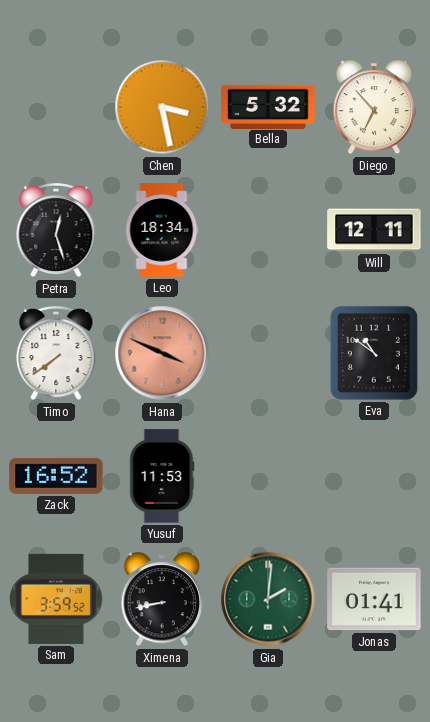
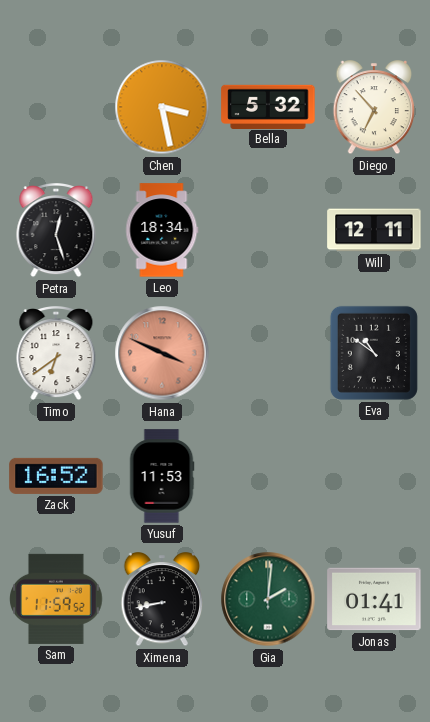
Timo: 7:39 -> 6:39
Sam: 3:59 -> 11:59
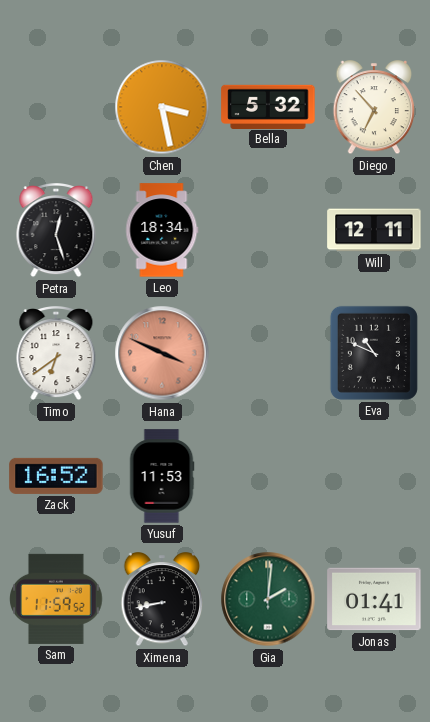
Eva: 10:51 -> 10:49
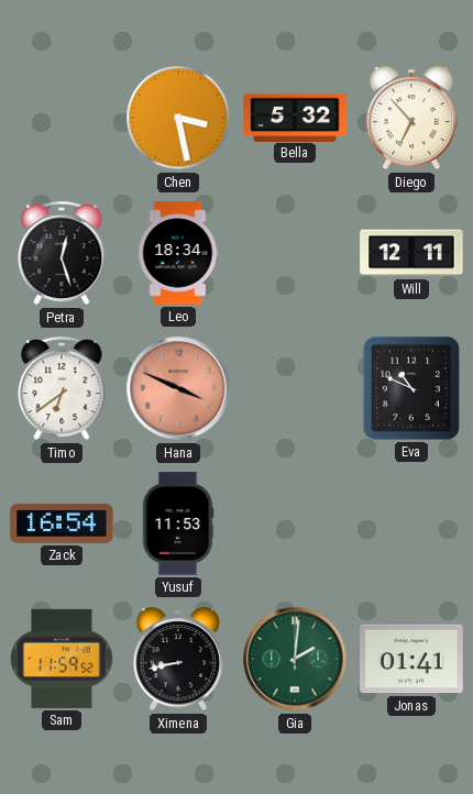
Zack: 16:52 -> 16:54
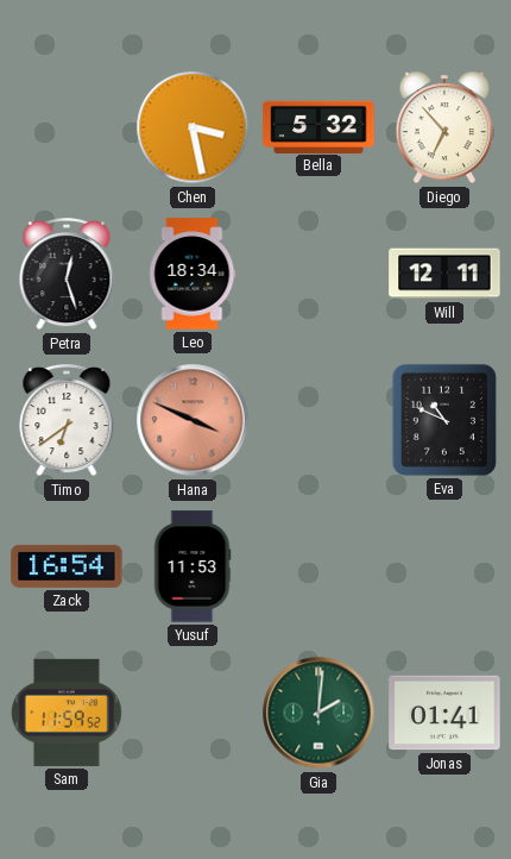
Ximena: 8:43 -> none
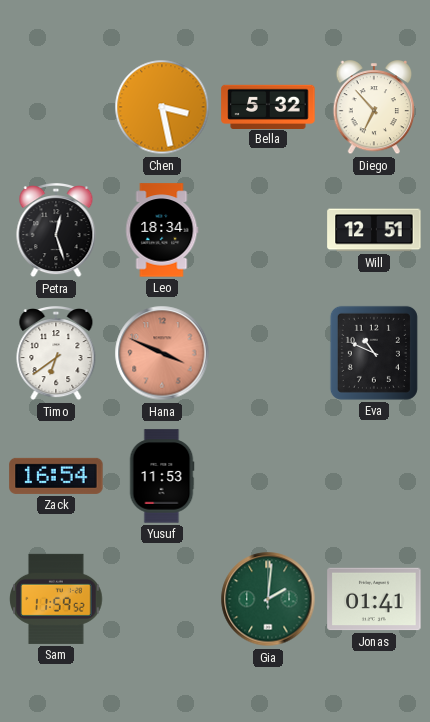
Will: 12:11 -> 12:51
